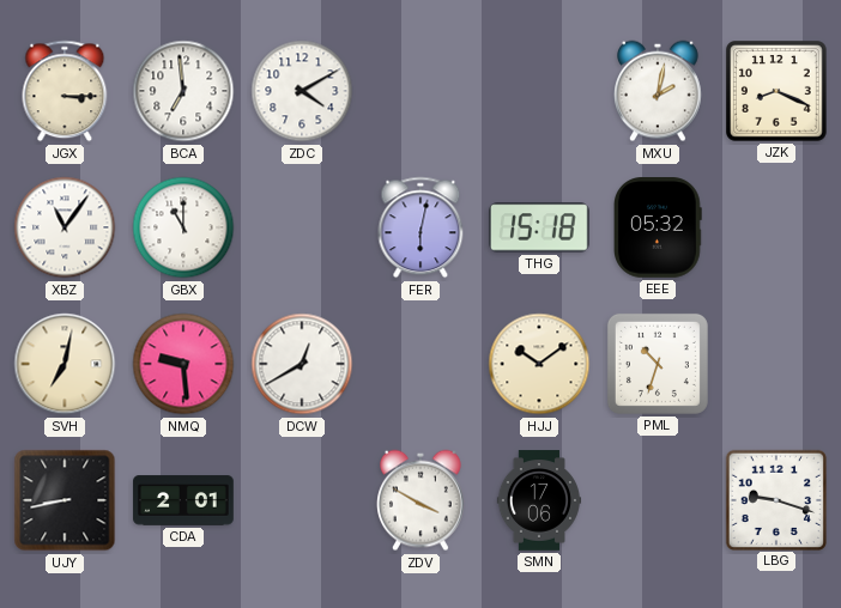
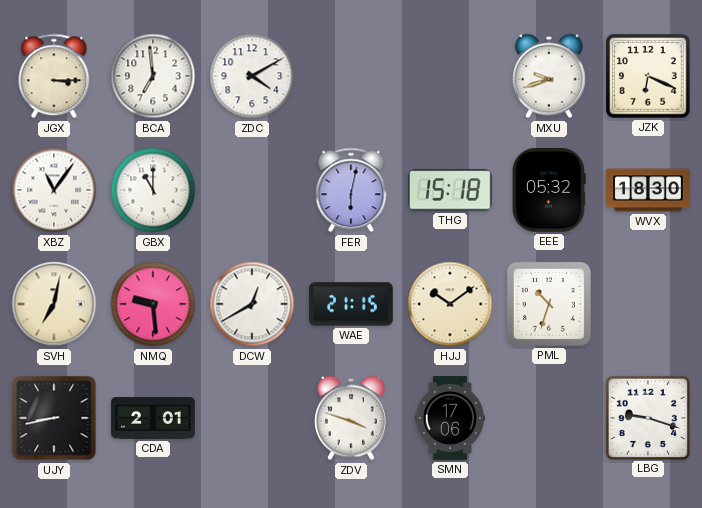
MXU: 2:02 -> 9:42
JZK: 8:19 -> 6:19
WVX: none -> 18:30
WAE: none -> 21:15
ZDV: 3:50 -> 3:48
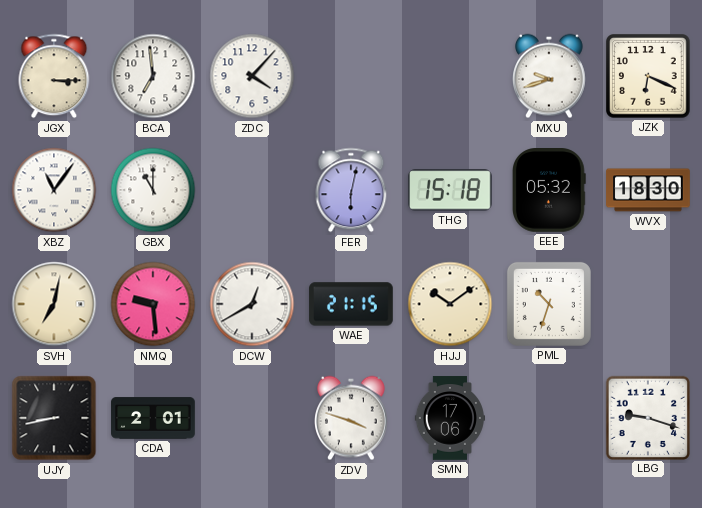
ZDC: 4:10 -> 4:07
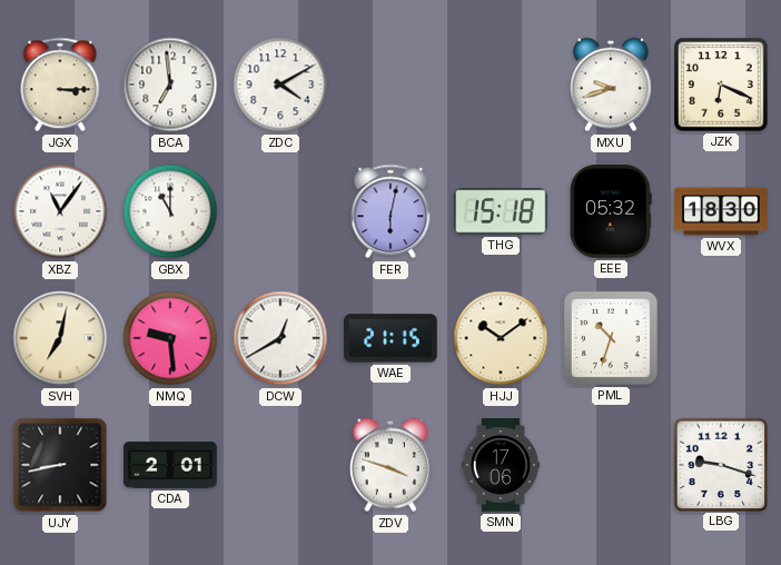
ZDC: 4:07 -> 4:10
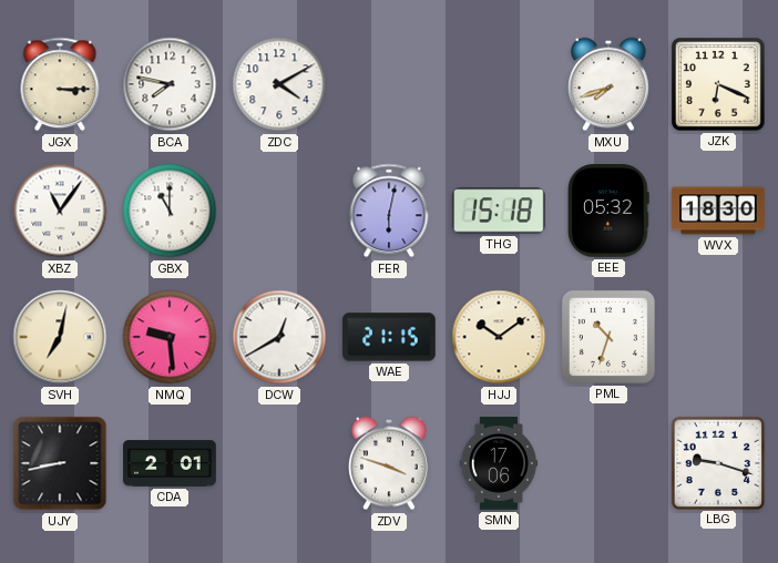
BCA: 6:59 -> 7:47
MXU: 9:42 -> 7:42
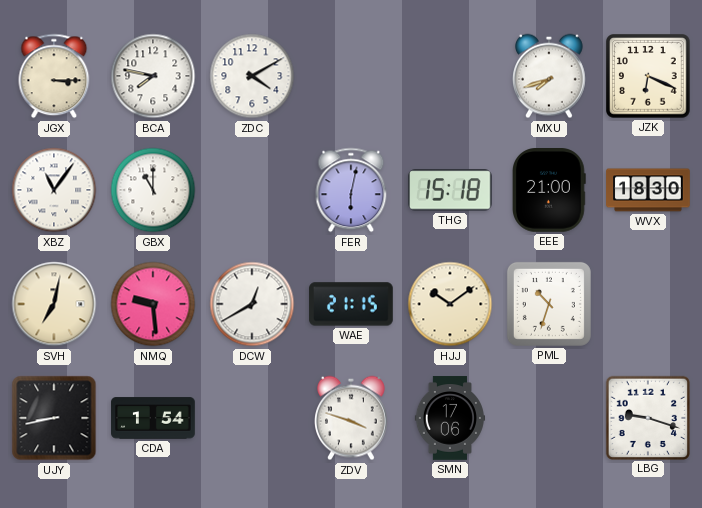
EEE: 05:32 -> 21:00
CDA: 2:01 -> 1:54
